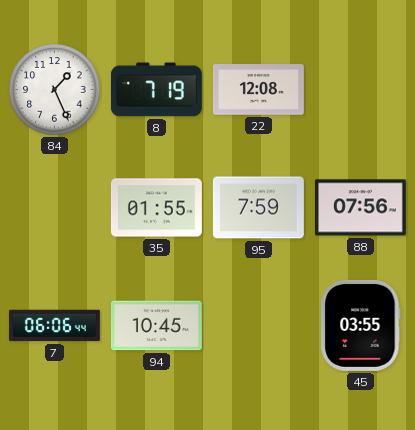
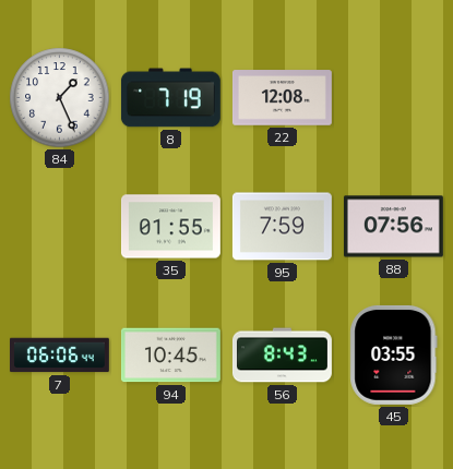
56: none -> 8:43
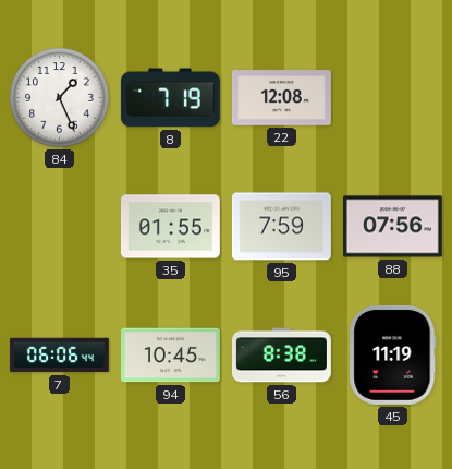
56: 8:43 -> 8:38
45: 03:55 -> 11:19
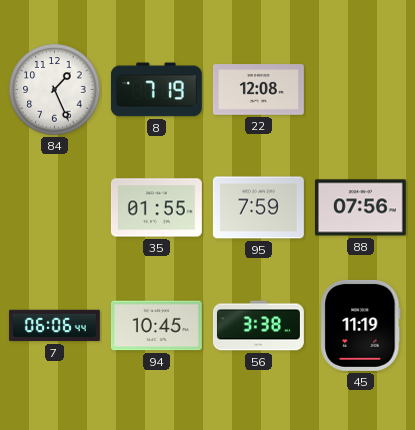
56: 8:38 -> 3:38
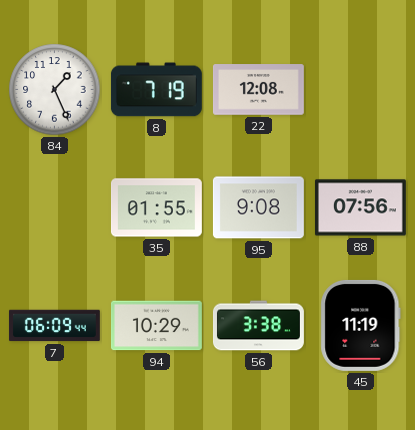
95: 7:59 -> 9:08
7: 06:06 -> 06:09
94: 10:45 -> 10:29
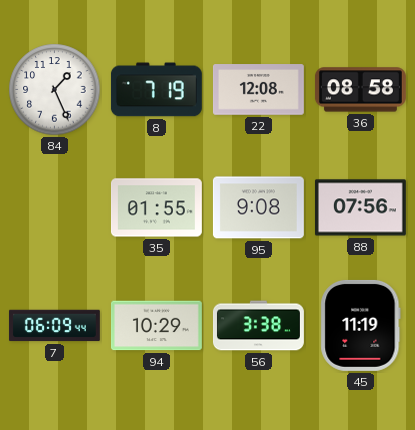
36: none -> 08:58
